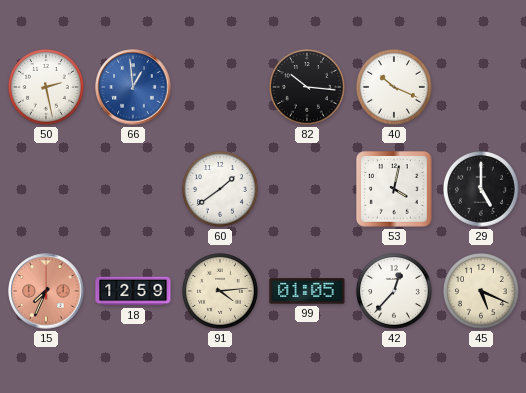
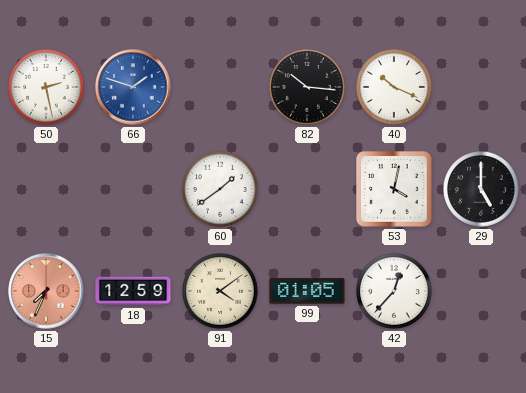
66: 12:59 -> 1:48
91: 4:14 -> 4:09
45: 5:19 -> none
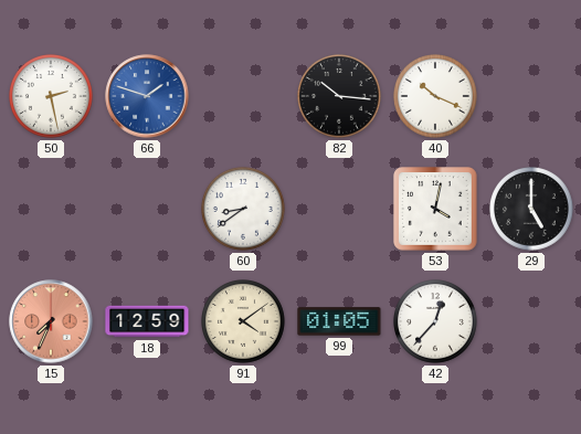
60: 1:39 -> 8:39
